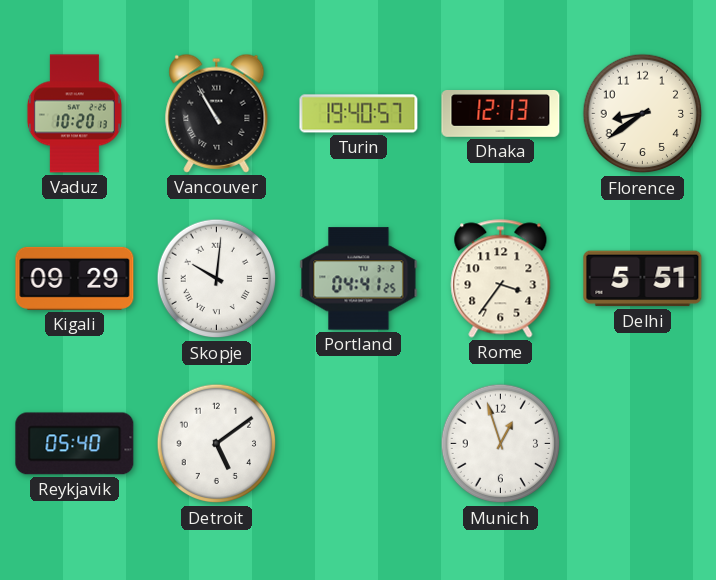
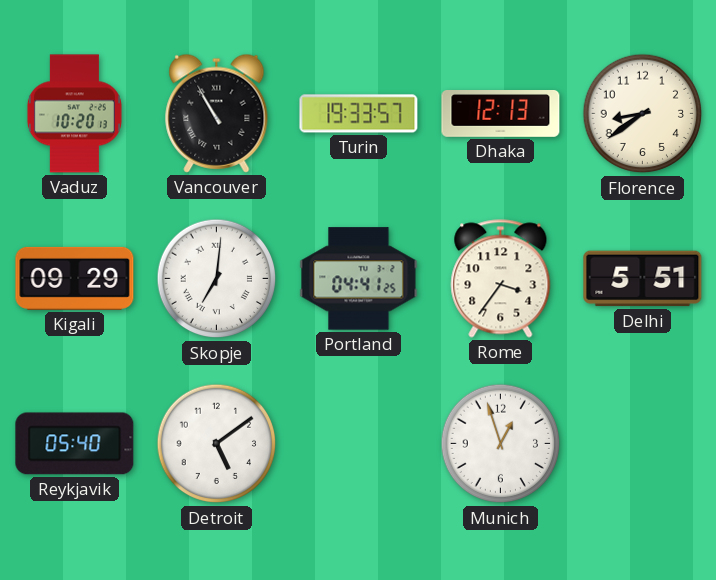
Turin: 19:40 -> 19:33
Skopje: 10:01 -> 7:01
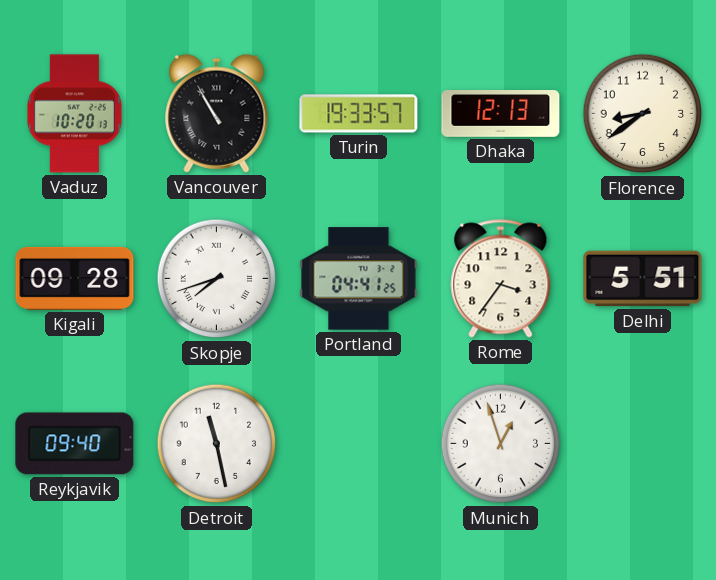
Kigali: 09:29 -> 09:28
Skopje: 7:01 -> 7:42
Reykjavik: 05:40 -> 09:40
Detroit: 5:09 -> 11:28
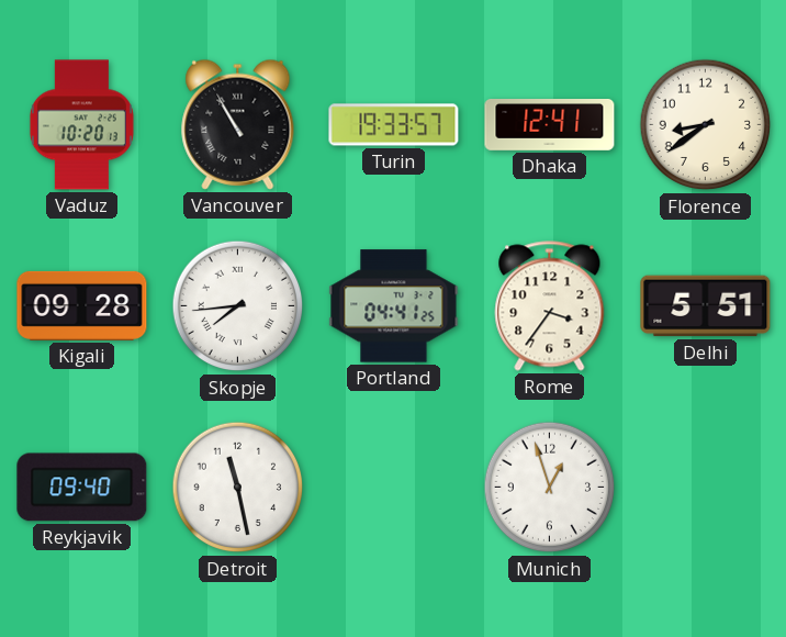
Dhaka: 12:13 -> 12:41
Skopje: 7:42 -> 7:44
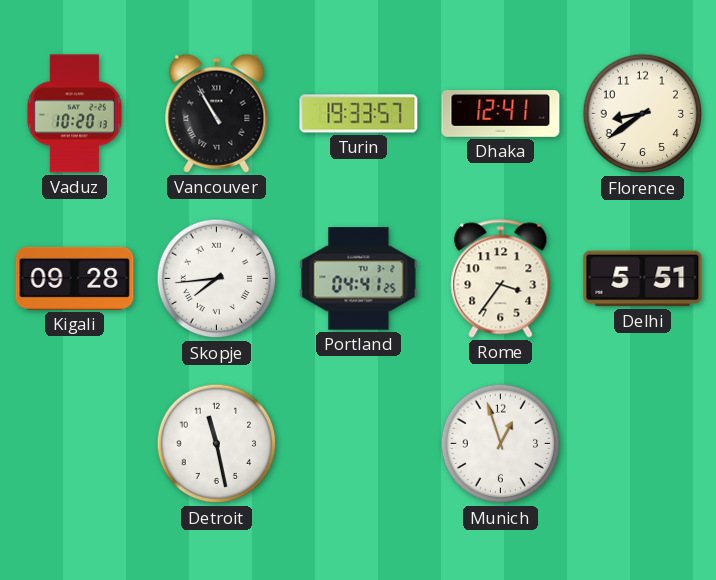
Reykjavik: 09:40 -> none
